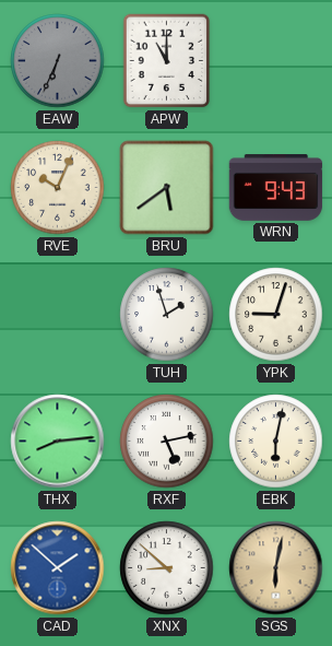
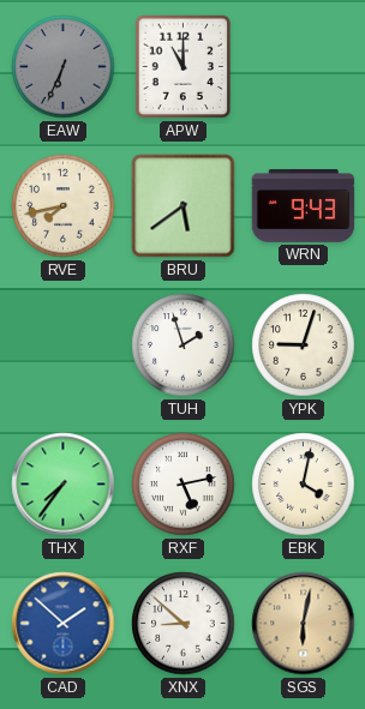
RVE: 10:04 -> 7:43
THX: 8:14 -> 7:36
EBK: 6:02 -> 4:02
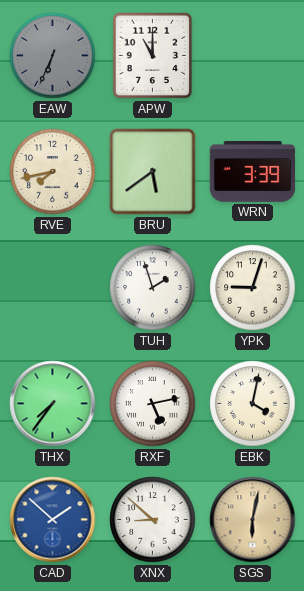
WRN: 9:43 -> 3:39
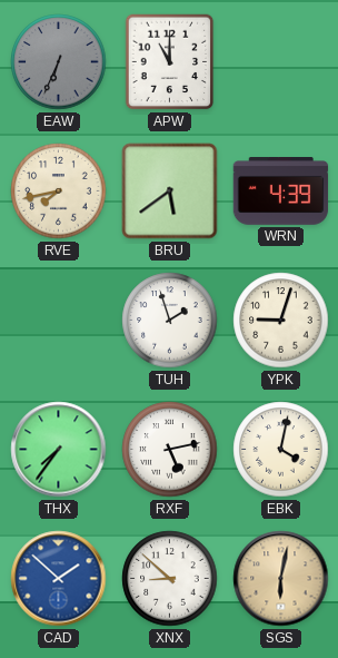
WRN: 3:39 -> 4:39
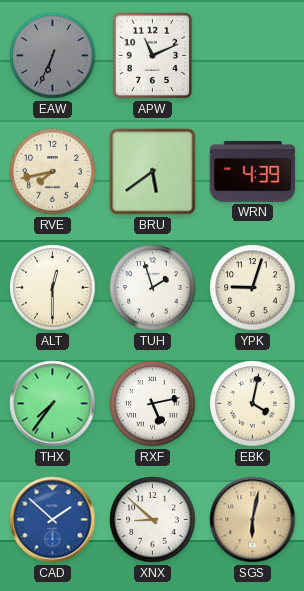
APW: 11:00 -> 11:11
ALT: none -> 12:30
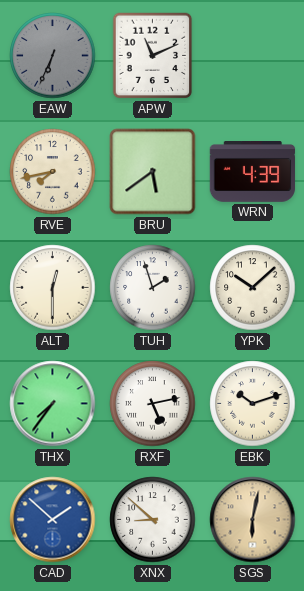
YPK: 9:03 -> 10:08
EBK: 4:02 -> 10:12
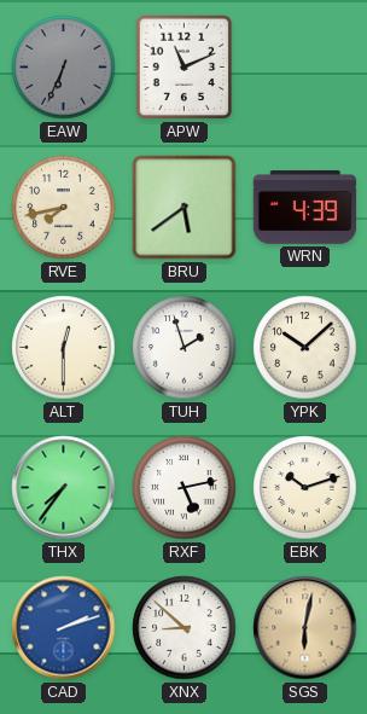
CAD: 1:52 -> 2:12
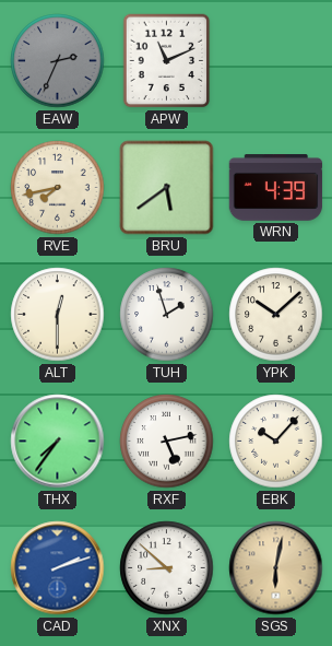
EAW: 6:34 -> 2:34
EBK: 10:12 -> 10:07
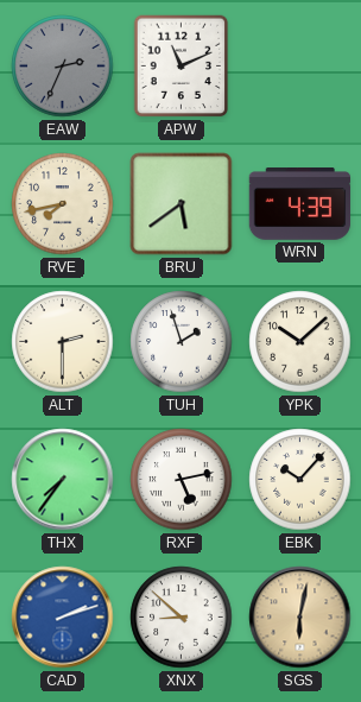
ALT: 12:30 -> 2:30
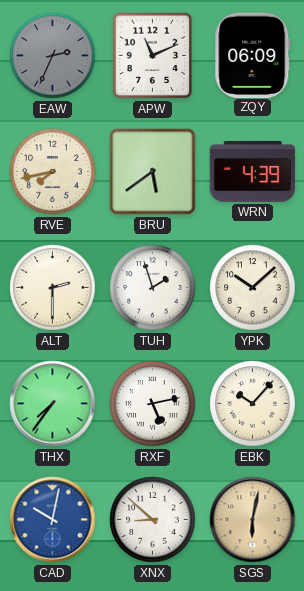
ZQY: none -> 06:09
CAD: 2:12 -> 10:02
